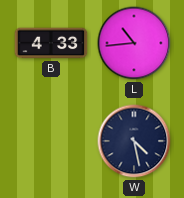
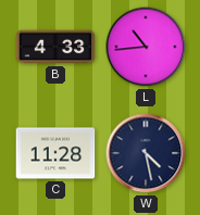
C: none -> 11:28
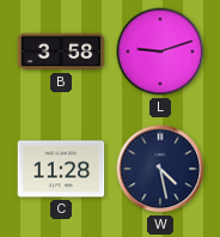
B: 4:33 -> 3:58
L: 10:44 -> 9:12
